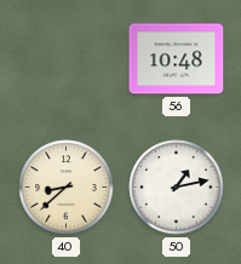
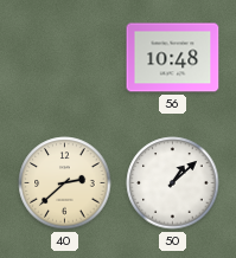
40: 8:38 -> 2:38
50: 1:13 -> 1:08
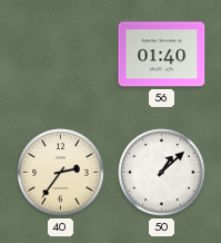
56: 10:48 -> 01:40
40: 2:38 -> 2:36
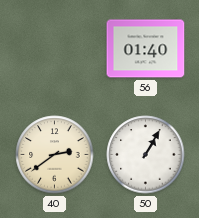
40: 2:36 -> 2:39
50: 1:08 -> 1:05
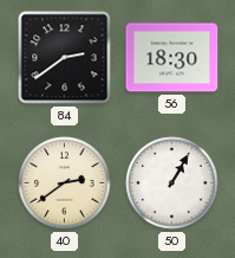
84: none -> 2:39
56: 01:40 -> 18:30
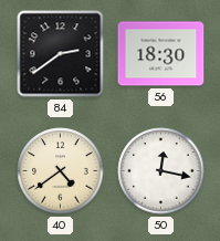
40: 2:39 -> 4:39
50: 1:05 -> 12:17
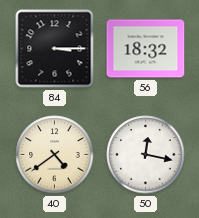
84: 2:39 -> 3:15
56: 18:30 -> 18:32
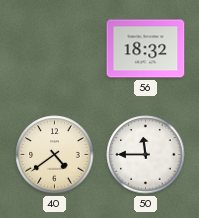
84: 3:15 -> none
50: 12:17 -> 11:45
